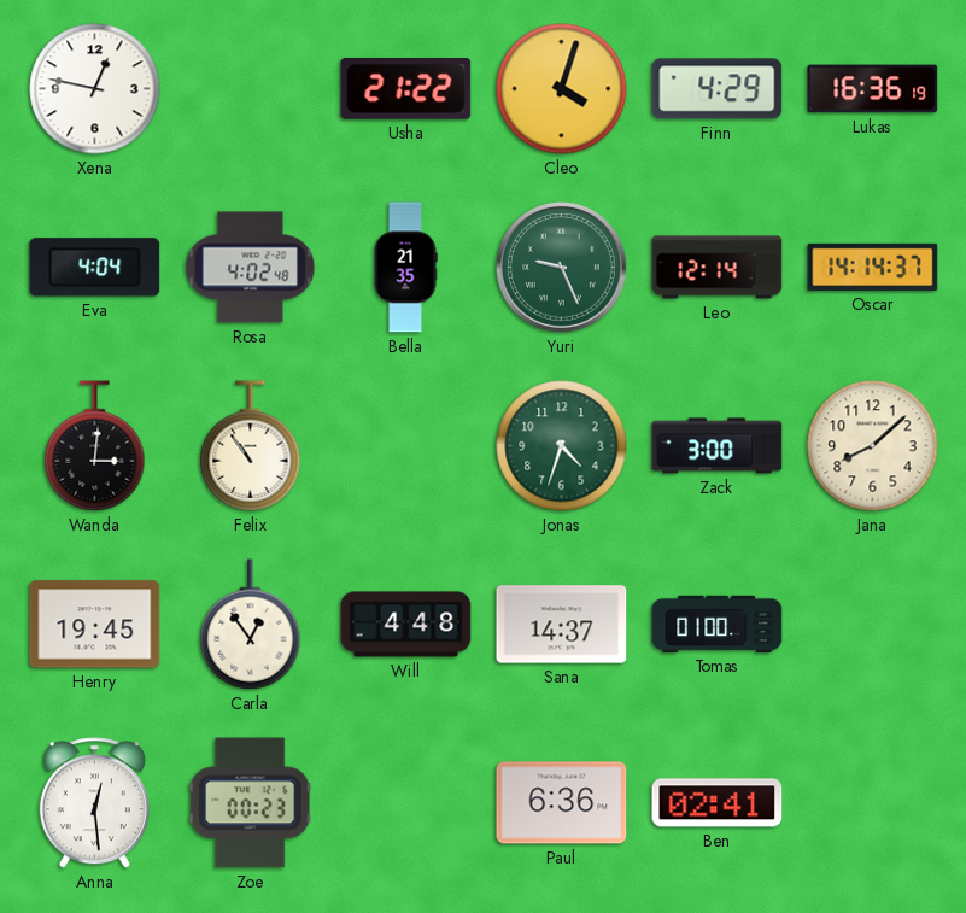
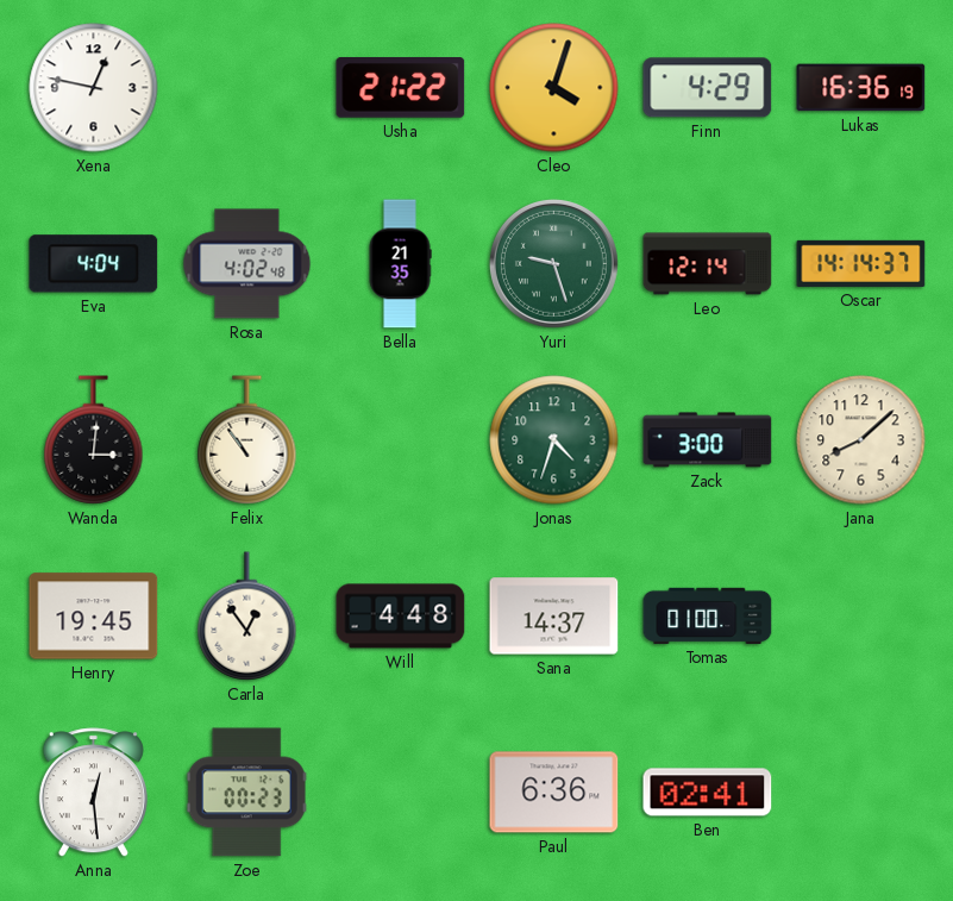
Yuri: 9:26 -> 9:27
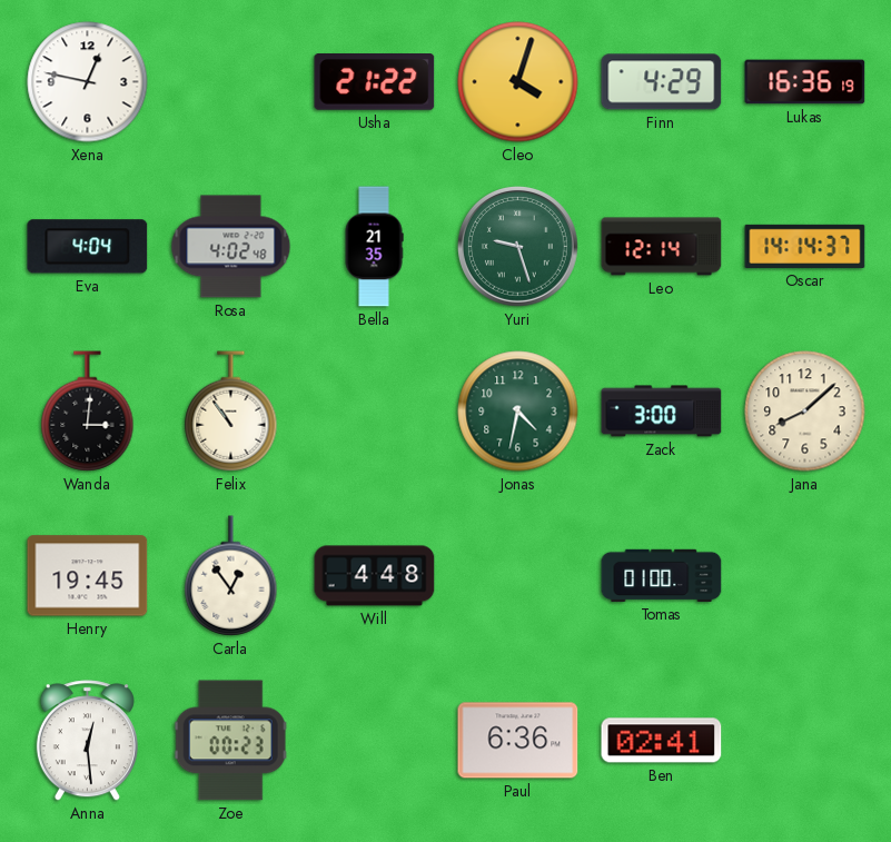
Jonas: 4:33 -> 4:32
Sana: 14:37 -> none
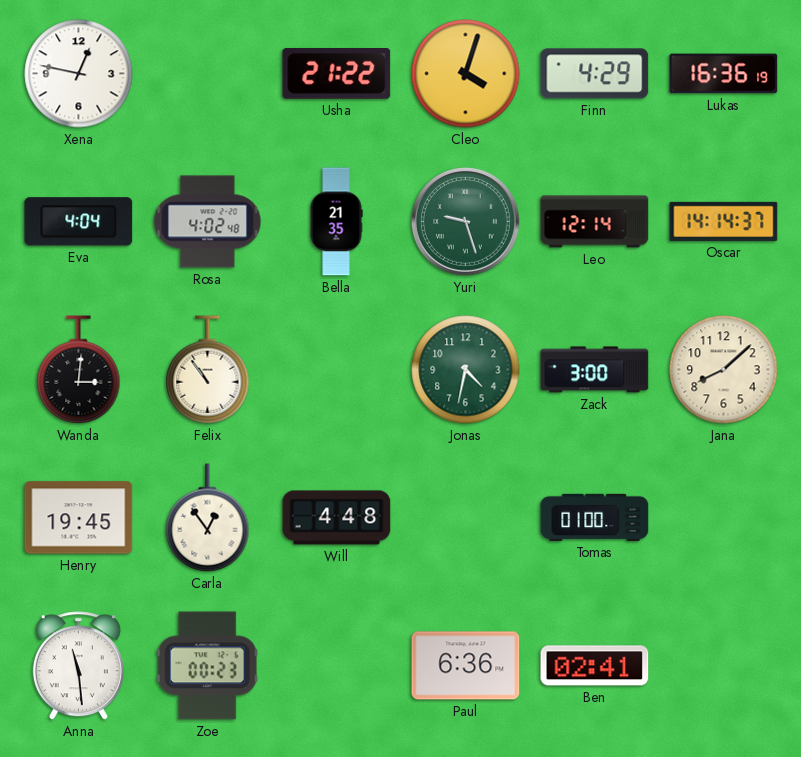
Anna: 12:29 -> 11:29
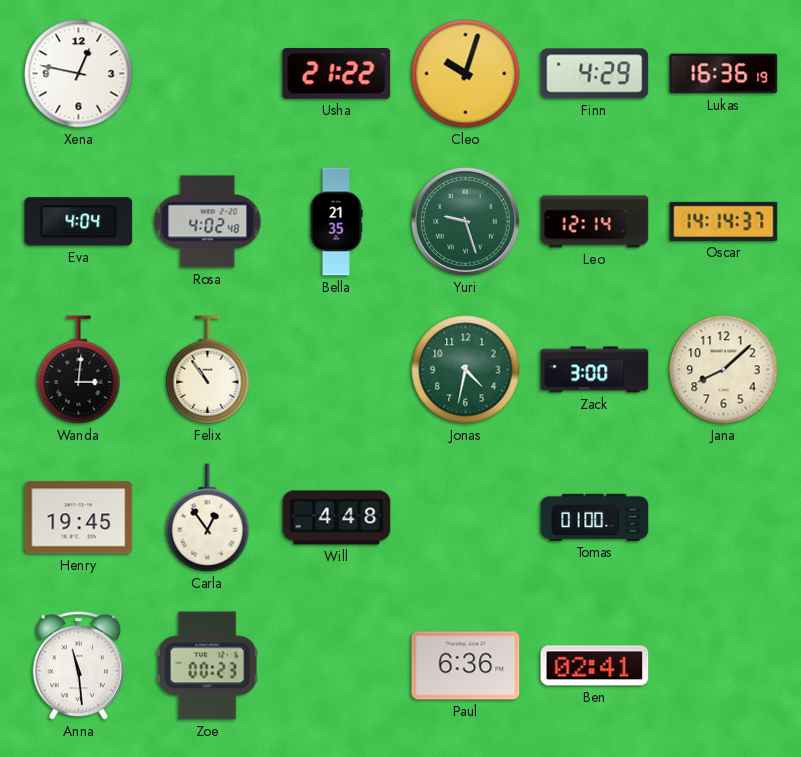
Cleo: 4:03 -> 10:03
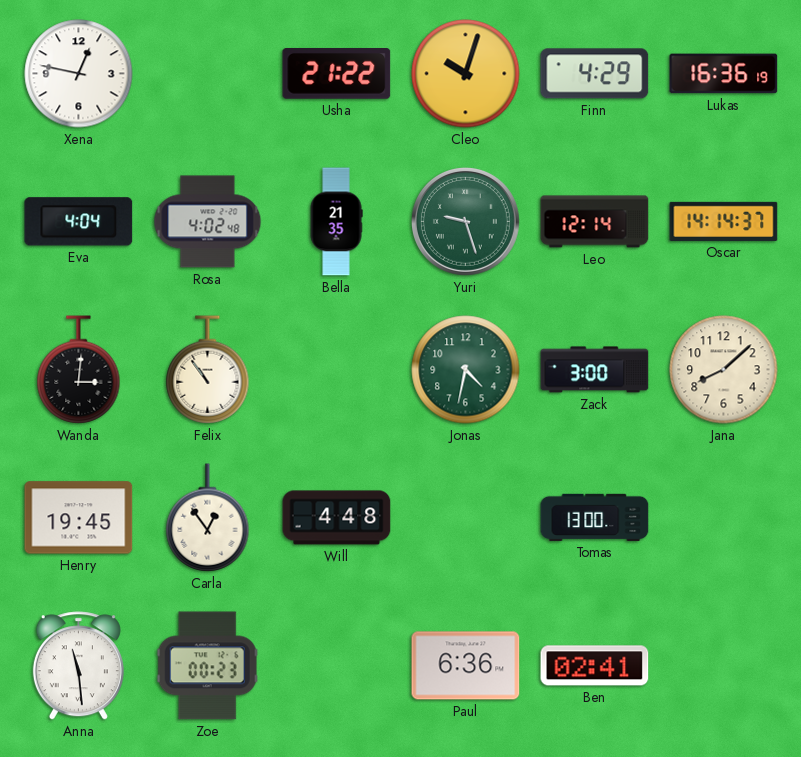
Tomas: 01:00 -> 13:00
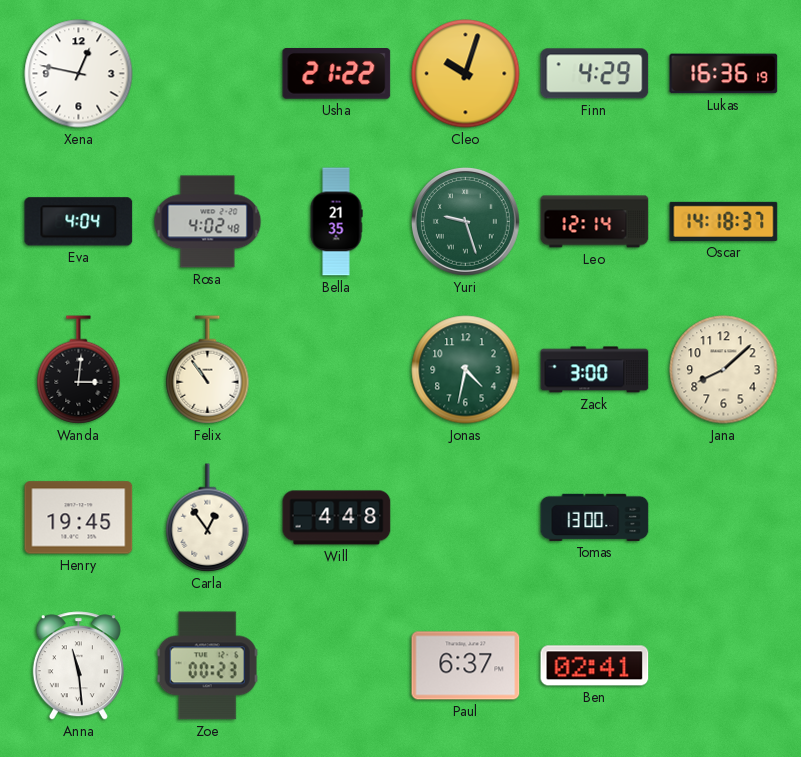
Oscar: 14:14 -> 14:18
Paul: 6:36 -> 6:37
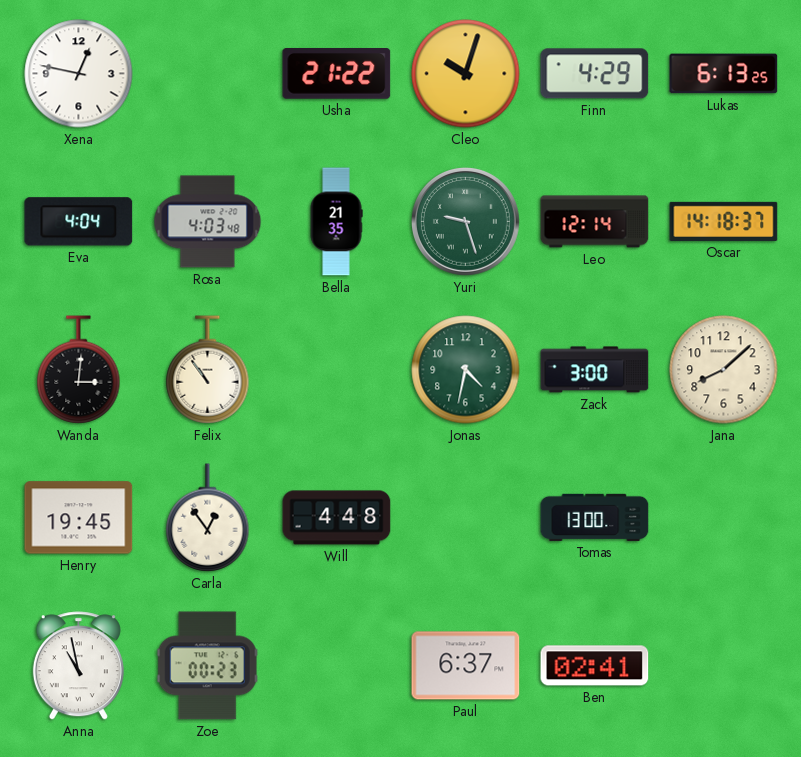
Lukas: 16:36 -> 6:13
Rosa: 4:02 -> 4:03
Anna: 11:29 -> 10:58
